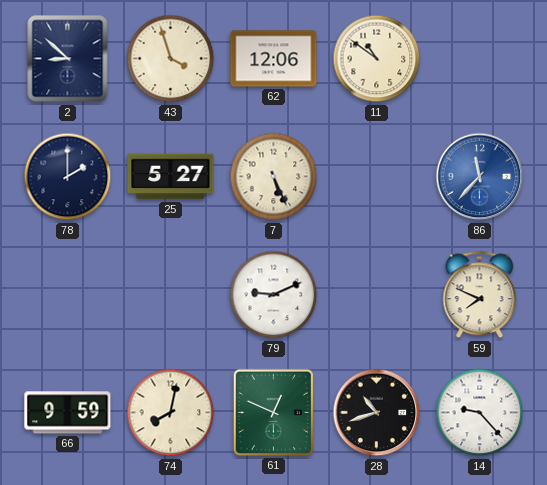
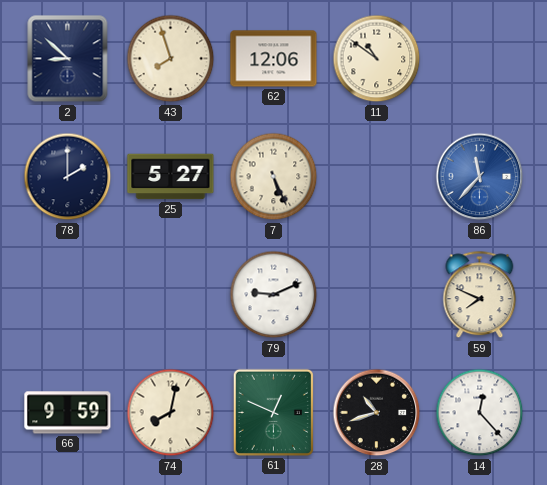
43: 3:57 -> 7:57
14: 9:23 -> 12:23
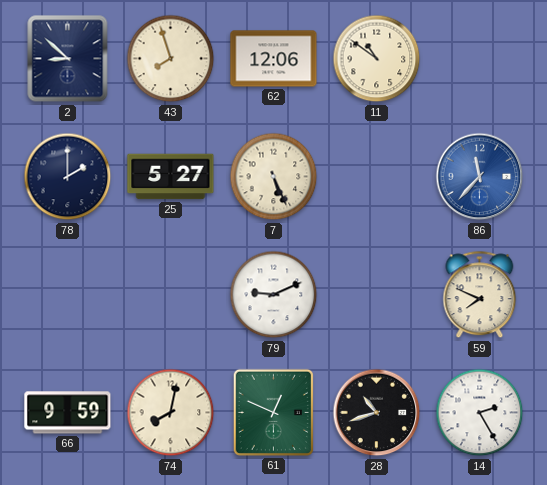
14: 12:23 -> 2:25
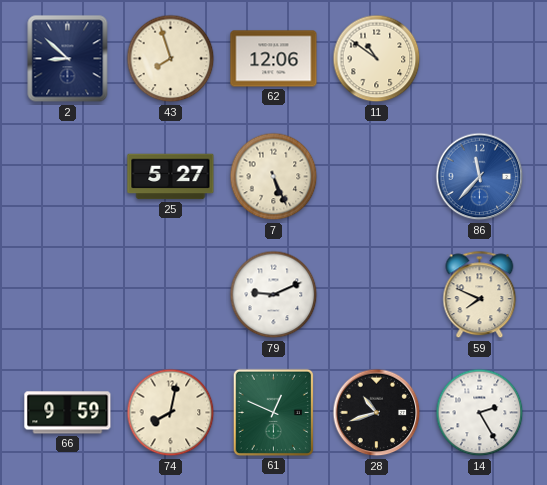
78: 2:00 -> none
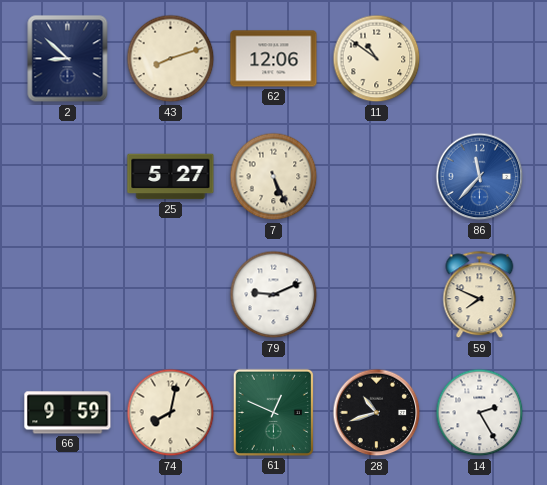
43: 7:57 -> 8:12
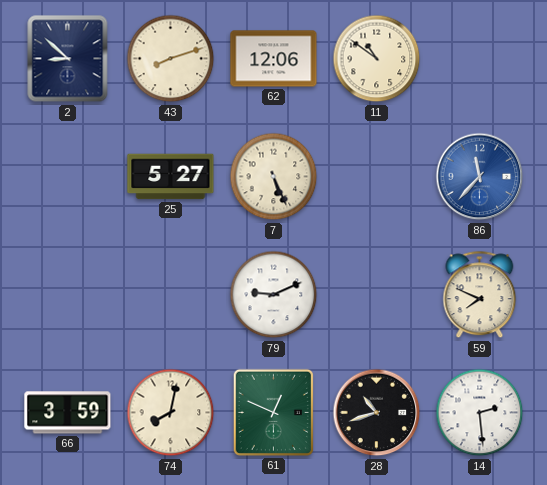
66: 9:59 -> 3:59
14: 2:25 -> 2:29
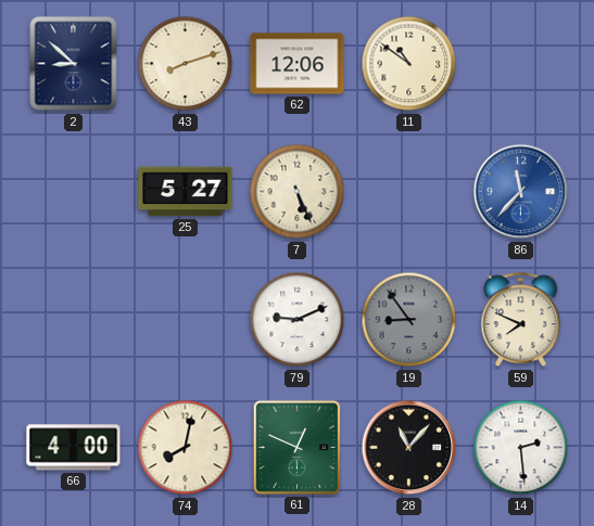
19: none -> 8:54
66: 3:59 -> 4:00
28: 10:42 -> 11:07
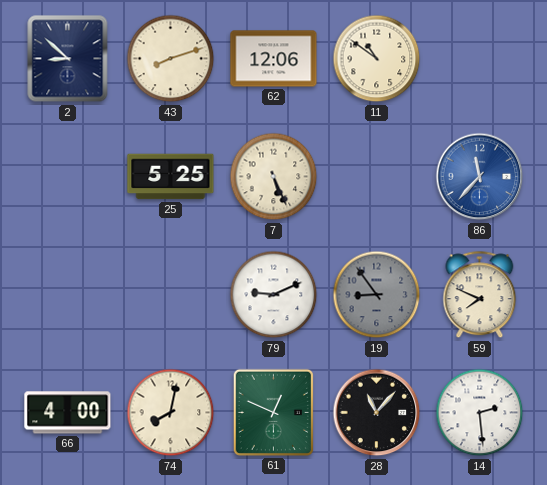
25: 5:27 -> 5:25
